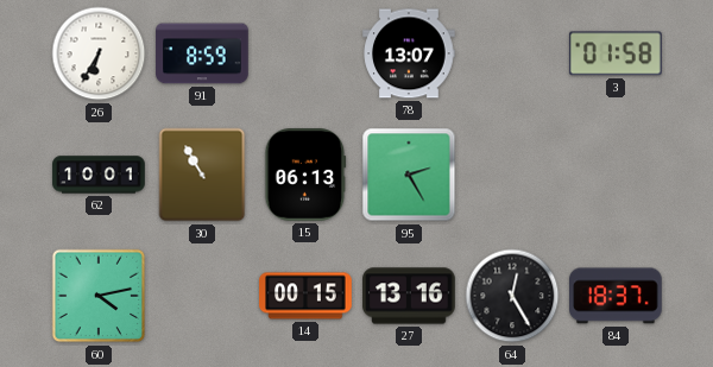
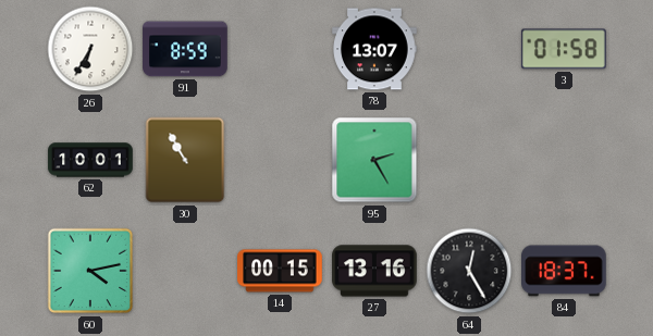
15: 06:13 -> none
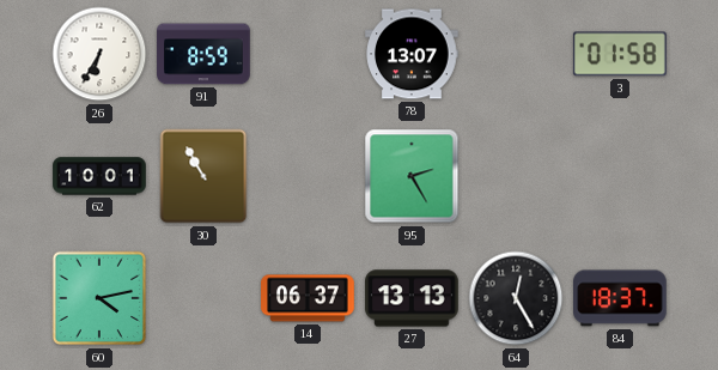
14: 00:15 -> 06:37
27: 13:16 -> 13:13
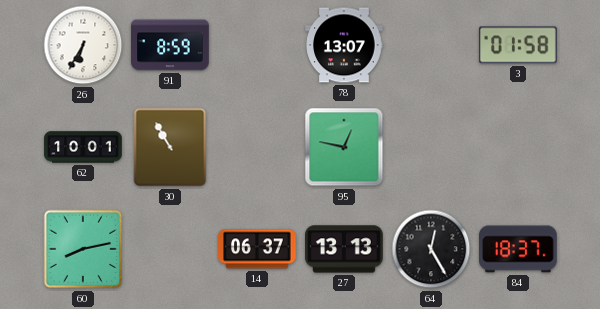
95: 2:25 -> 12:47
60: 4:13 -> 8:13
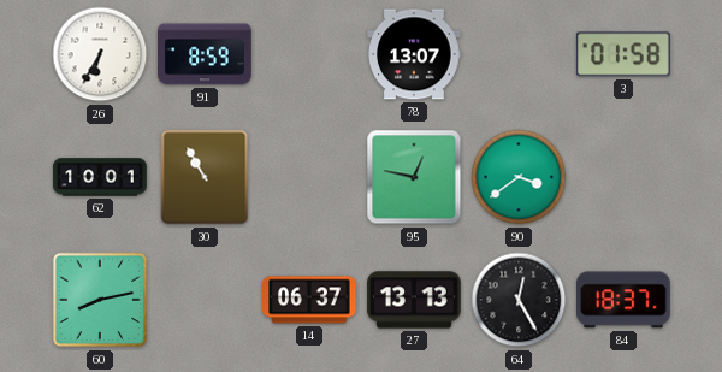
90: none -> 3:39
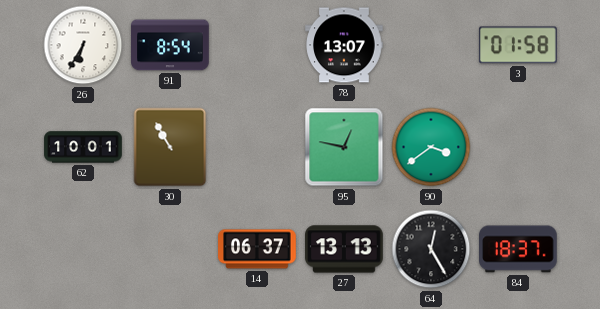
91: 8:59 -> 8:54
60: 8:13 -> none
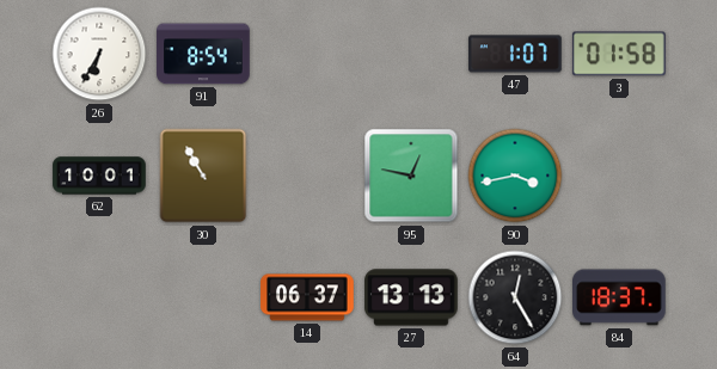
78: 13:07 -> none
47: none -> 1:07
90: 3:39 -> 3:43
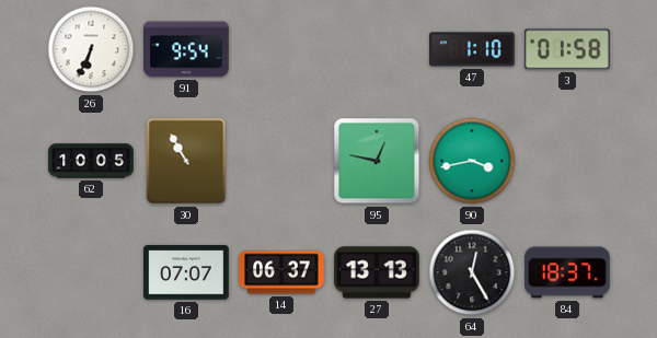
26: 6:35 -> 6:34
91: 8:54 -> 9:54
47: 1:07 -> 1:10
62: 10:01 -> 10:05
16: none -> 07:07
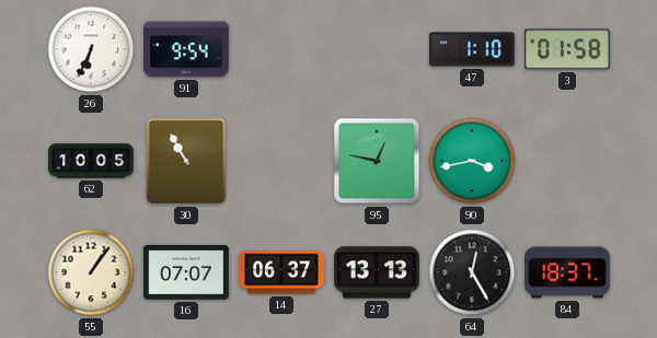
55: none -> 1:06
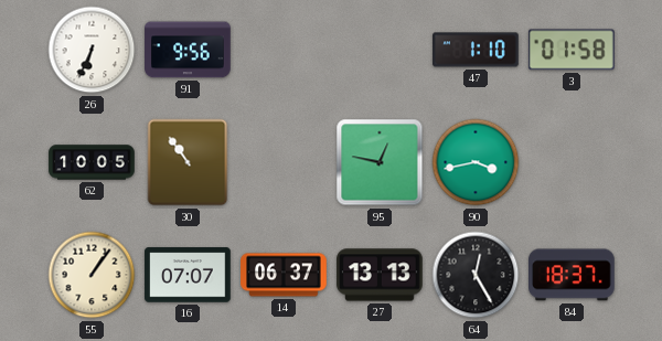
91: 9:54 -> 9:56
30: 10:55 -> 10:54
